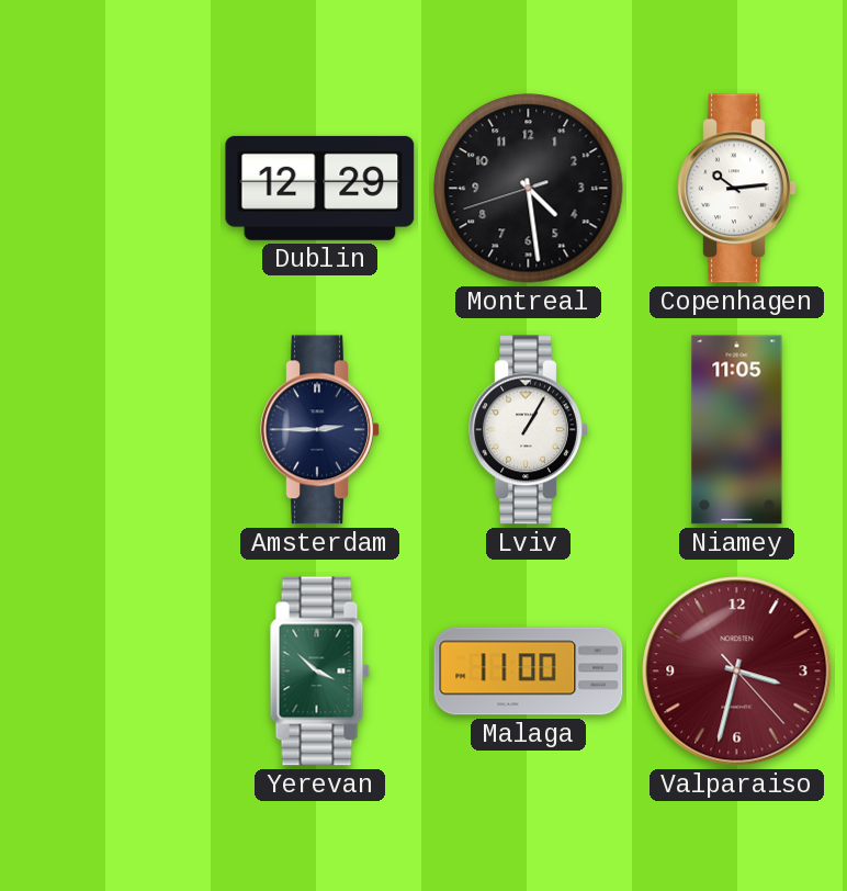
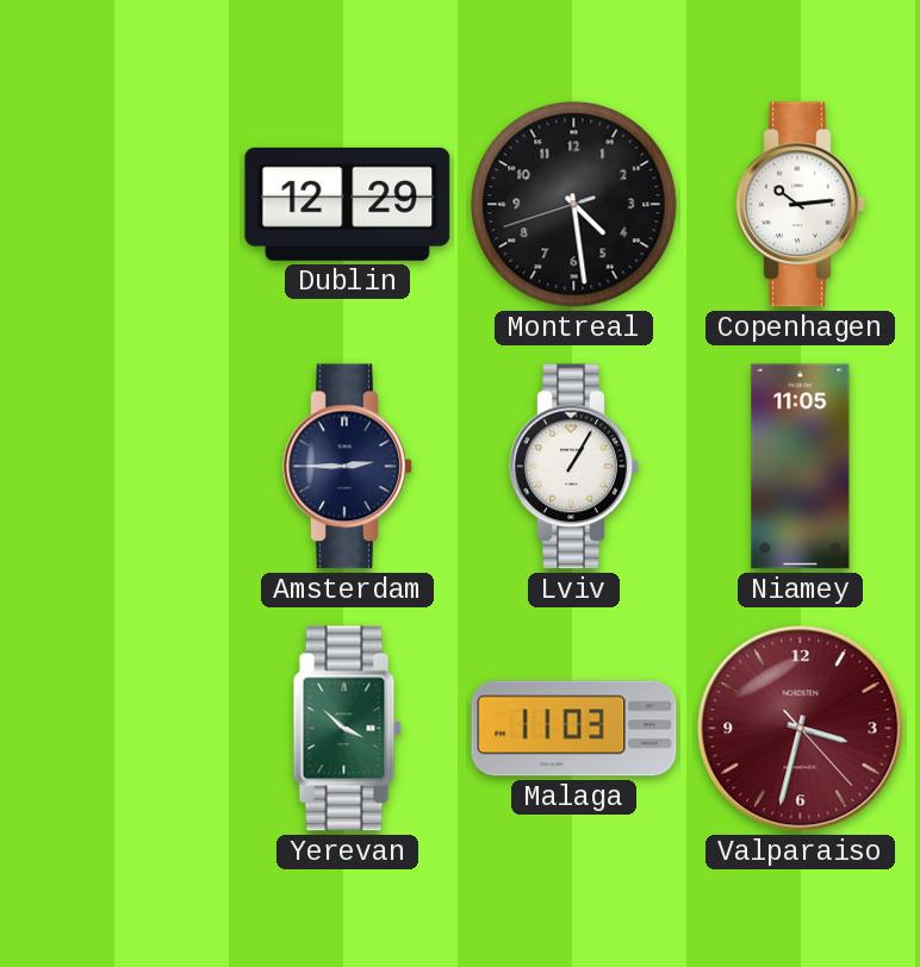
Malaga: 11:00 -> 11:03
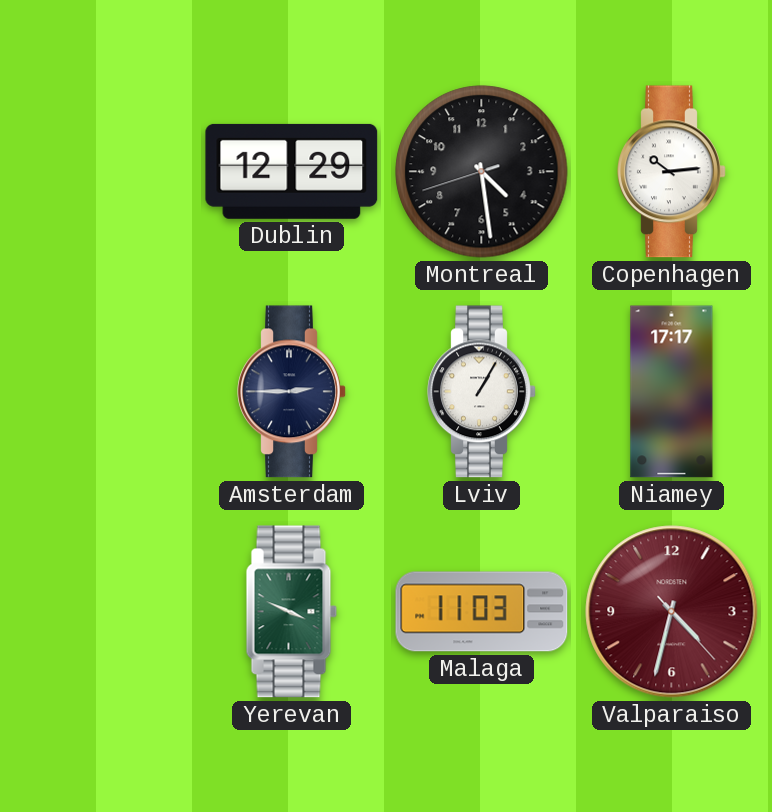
Niamey: 11:05 -> 17:17
Yerevan: 3:52 -> 3:49
Valparaiso: 3:32 -> 4:32
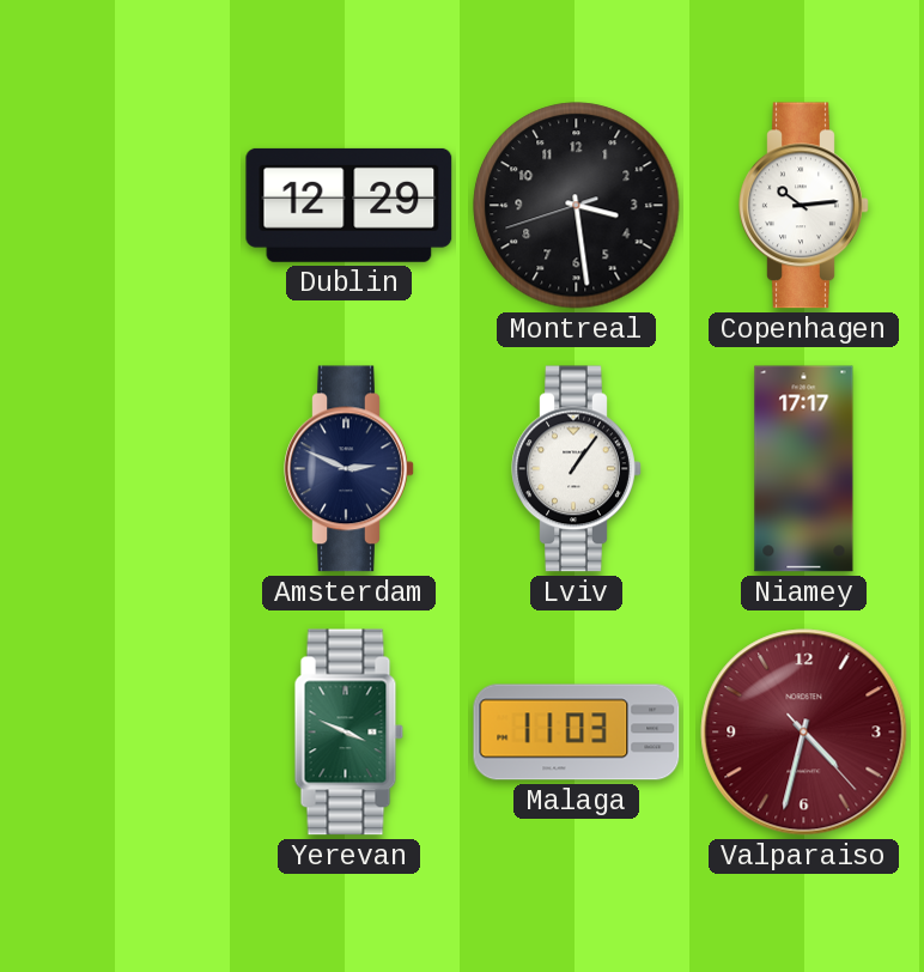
Montreal: 4:28 -> 3:28
Amsterdam: 2:45 -> 2:49
Lviv: 1:05 -> 1:06
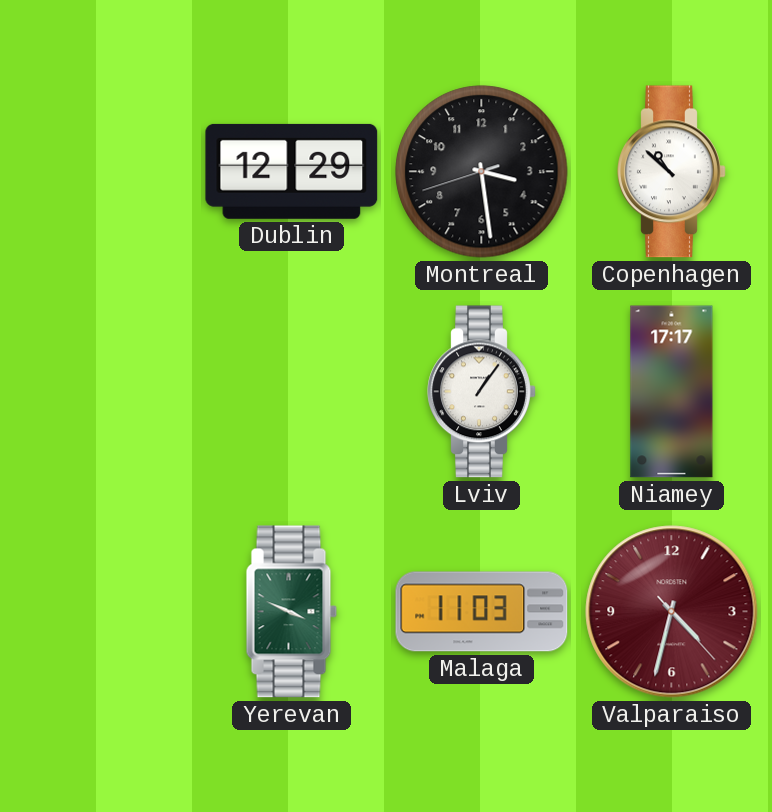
Copenhagen: 10:14 -> 10:52
Amsterdam: 2:49 -> none
